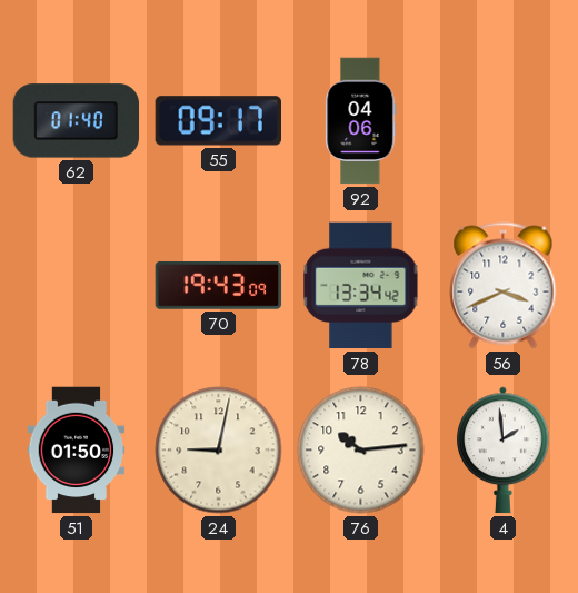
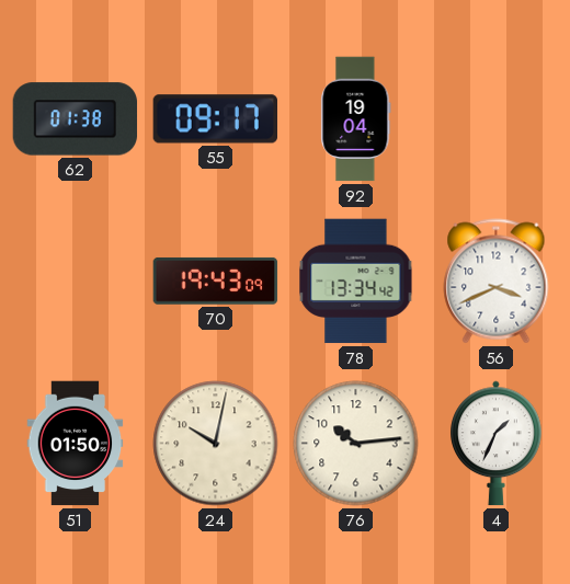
62: 01:40 -> 01:38
92: 04:06 -> 19:04
24: 9:02 -> 10:02
4: 1:59 -> 1:34
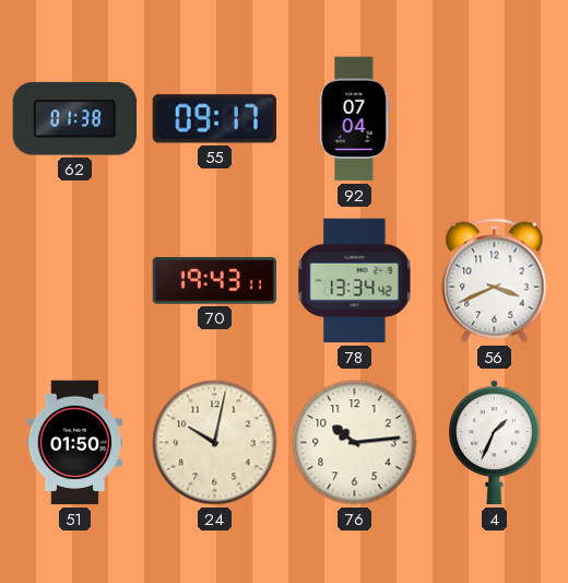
92: 19:04 -> 07:04
70: 19:43:09 -> 19:43:11
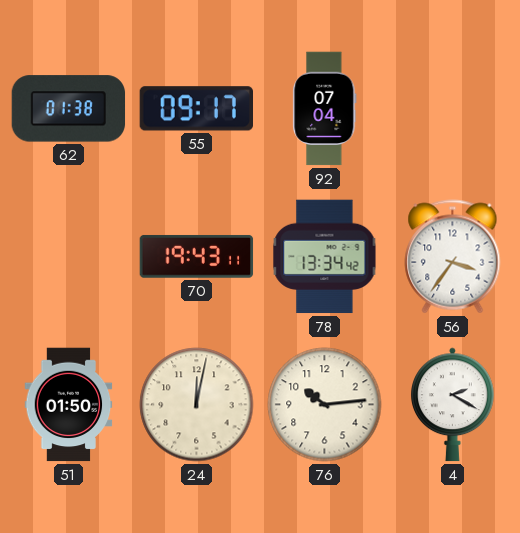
56: 3:41 -> 3:36
24: 10:02 -> 12:02
4: 1:34 -> 2:20
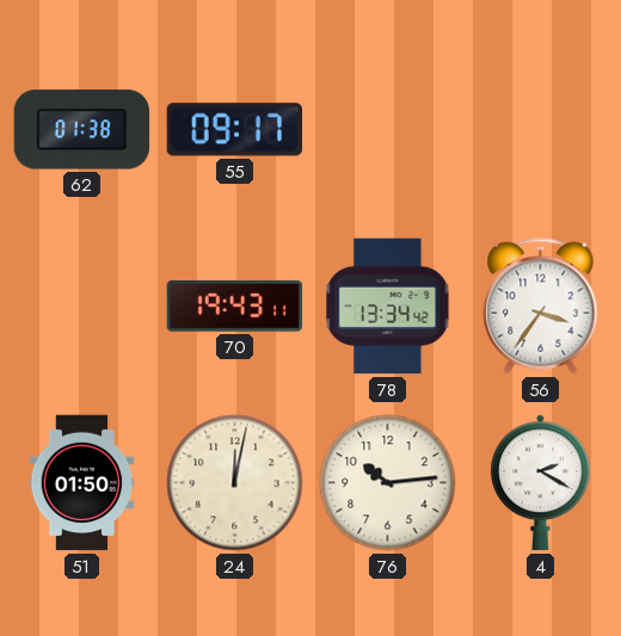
92: 07:04 -> none
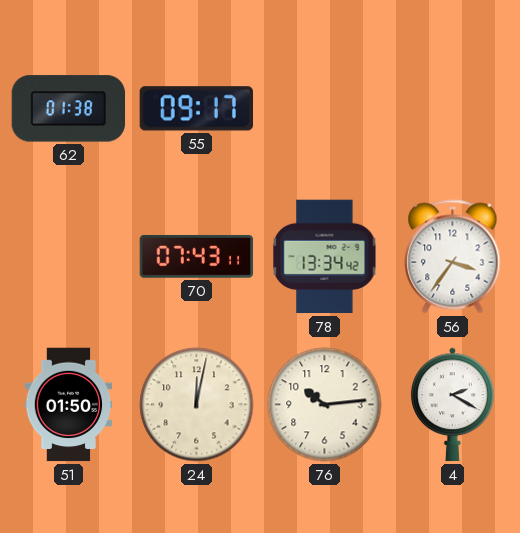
70: 19:43 -> 07:43
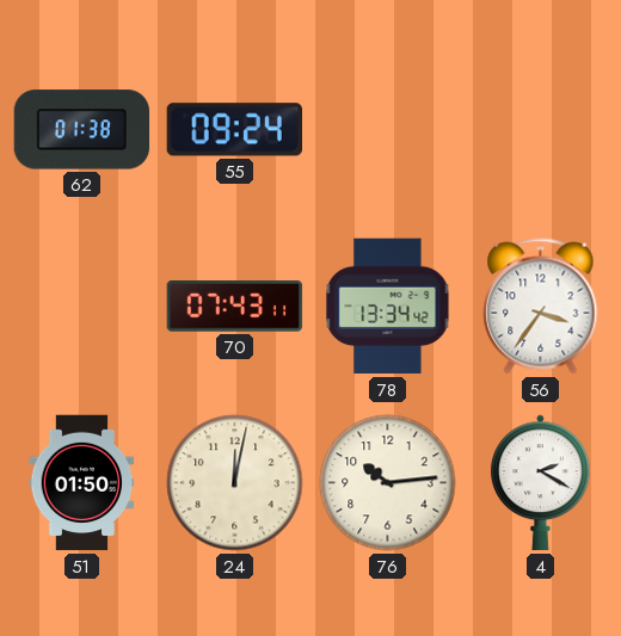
55: 09:17 -> 09:24
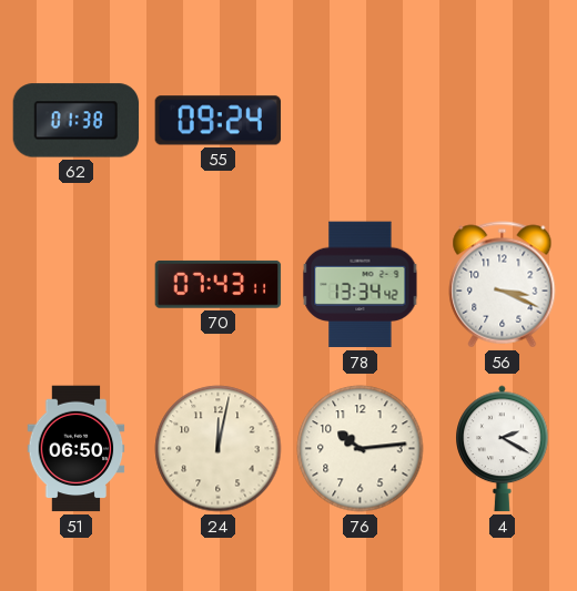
56: 3:36 -> 3:19
51: 01:50 -> 06:50
